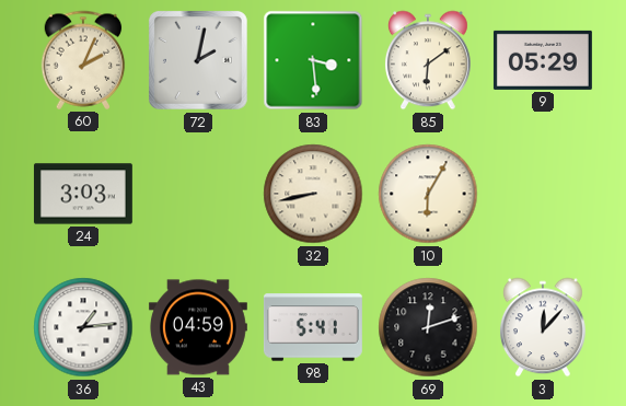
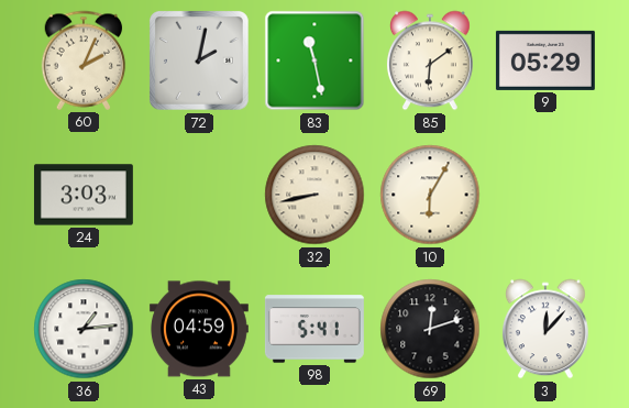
83: 3:29 -> 11:28
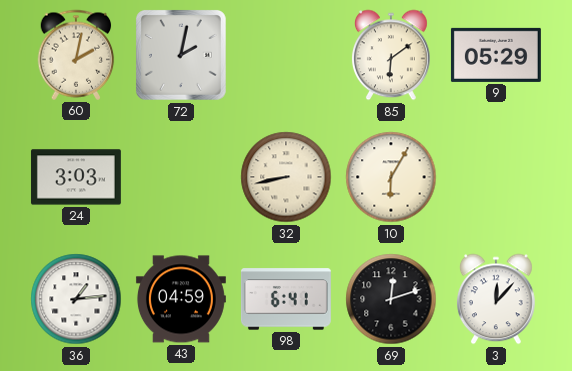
60: 2:04 -> 2:02
83: 11:28 -> none
98: 5:41 -> 6:41
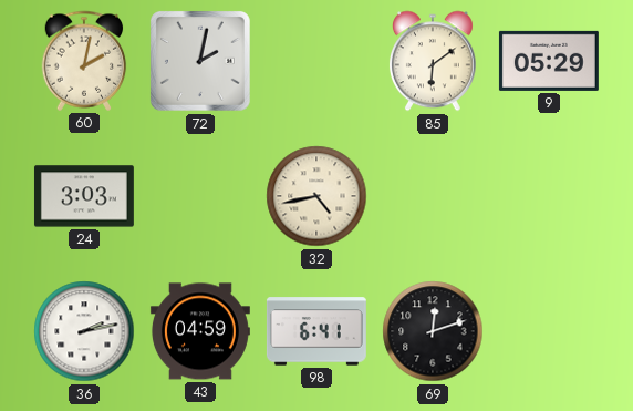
32: 8:43 -> 4:43
10: 6:05 -> none
36: 1:14 -> 2:13
3: 12:07 -> none
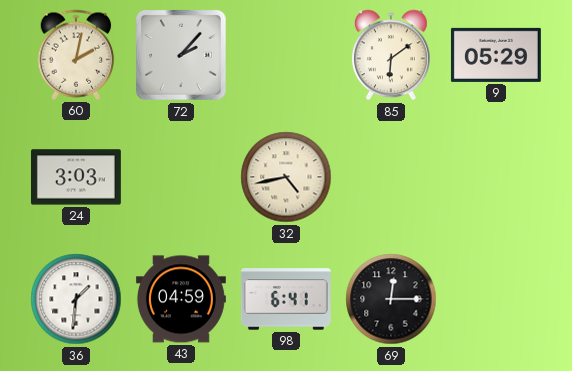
72: 2:02 -> 2:07
36: 2:13 -> 1:31
69: 12:12 -> 12:15
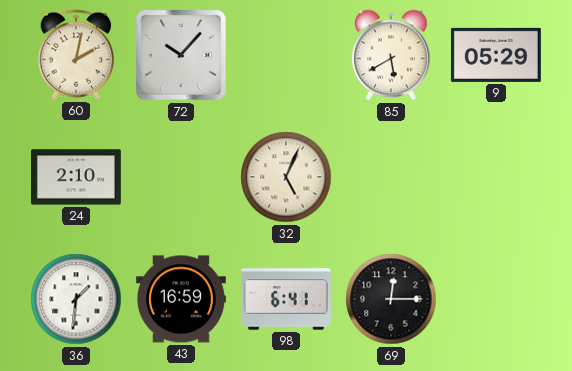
72: 2:07 -> 10:07
85: 6:09 -> 5:40
24: 3:03 -> 2:10
32: 4:43 -> 5:04
43: 04:59 -> 16:59
